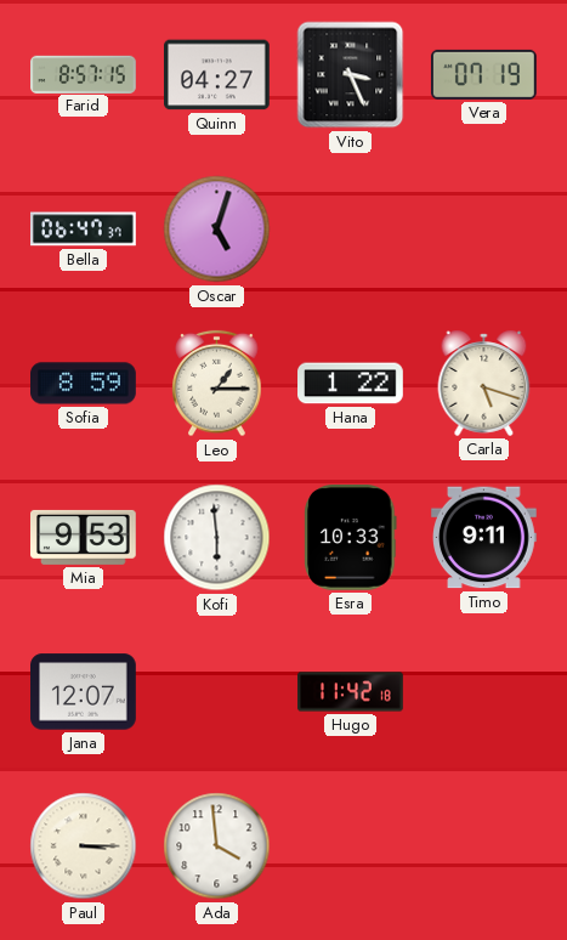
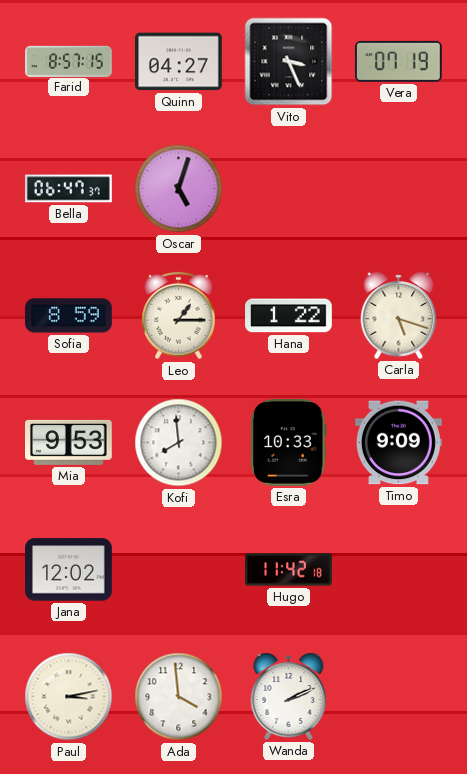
Kofi: 5:59 -> 7:59
Timo: 9:11 -> 9:09
Jana: 12:07 -> 12:02
Paul: 3:15 -> 3:13
Wanda: none -> 2:11
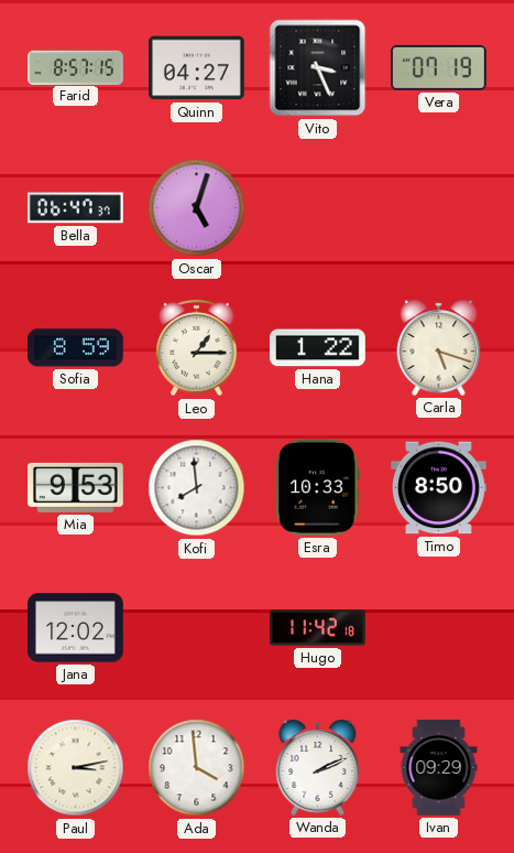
Timo: 9:09 -> 8:50
Ivan: none -> 09:29
